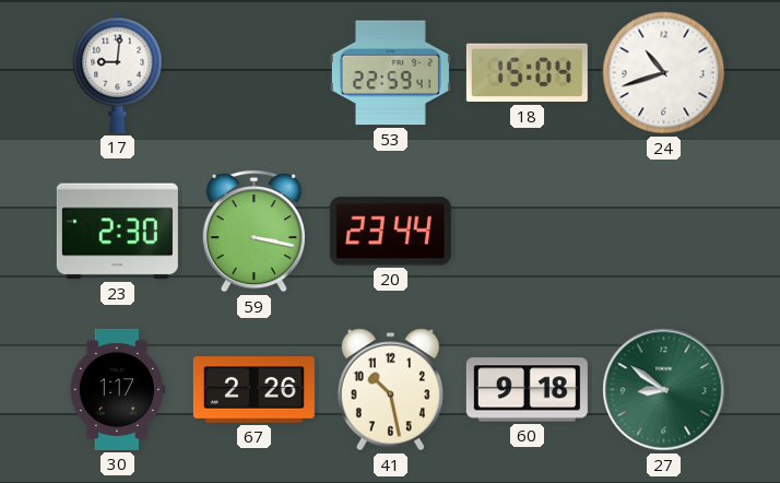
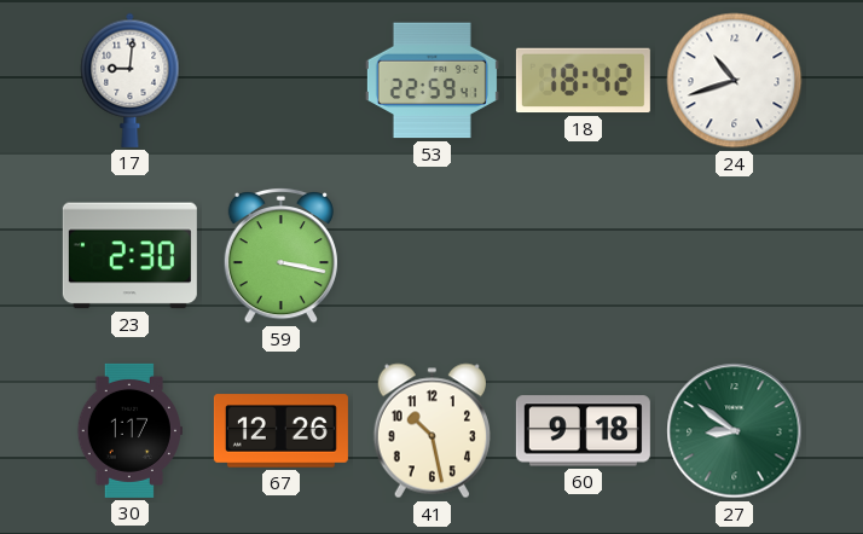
18: 15:04 -> 18:42
20: 23:44 -> none
67: 2:26 -> 12:26
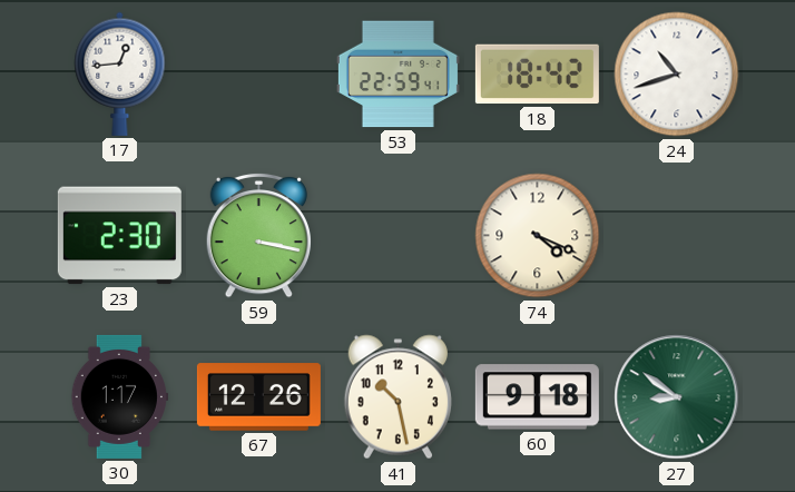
17: 9:01 -> 12:44
74: none -> 4:19
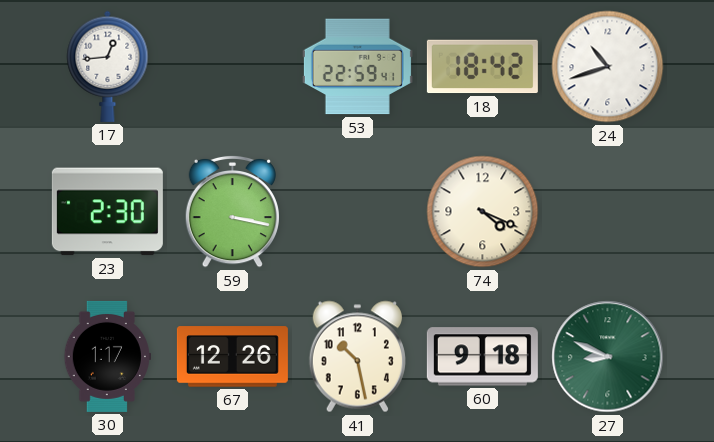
27: 8:51 -> 8:49
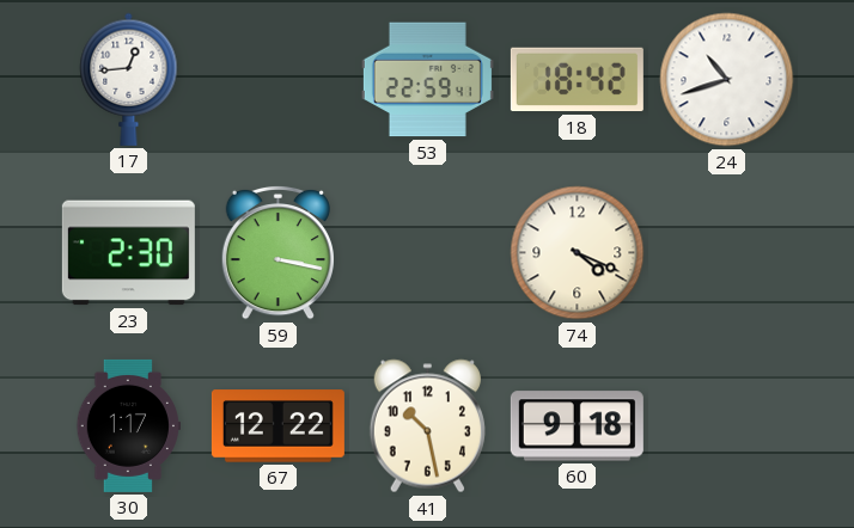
67: 12:26 -> 12:22
27: 8:49 -> none
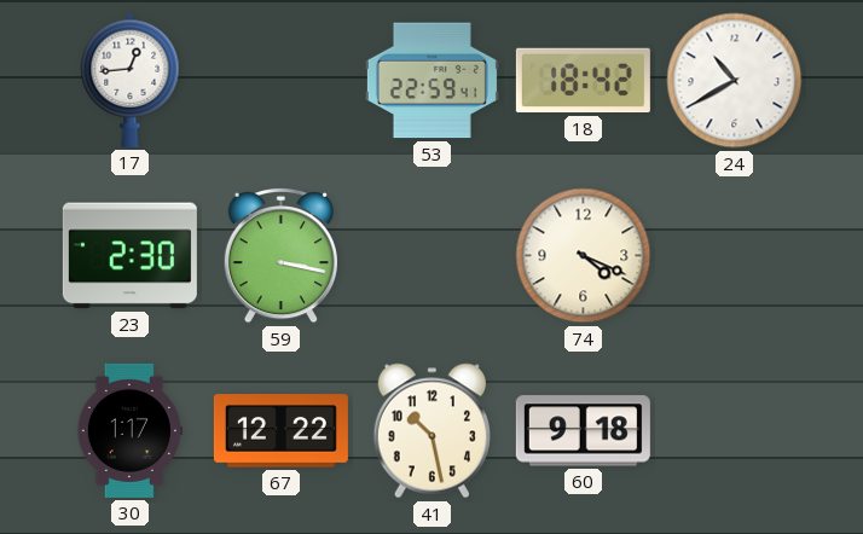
24: 10:42 -> 10:40
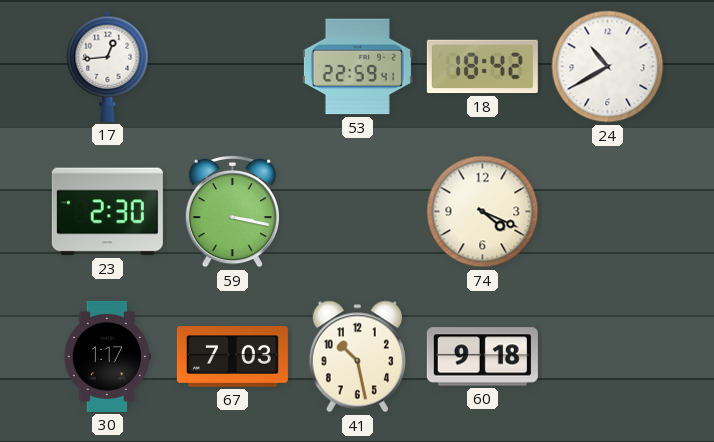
67: 12:22 -> 7:03
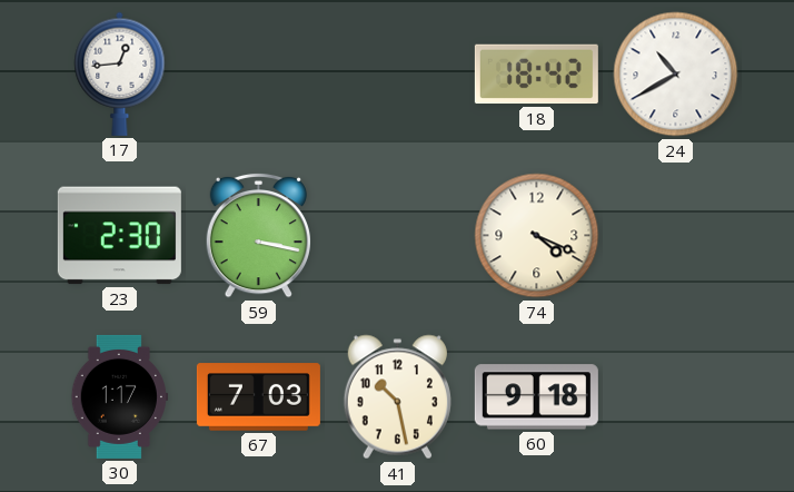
53: 22:59 -> none
